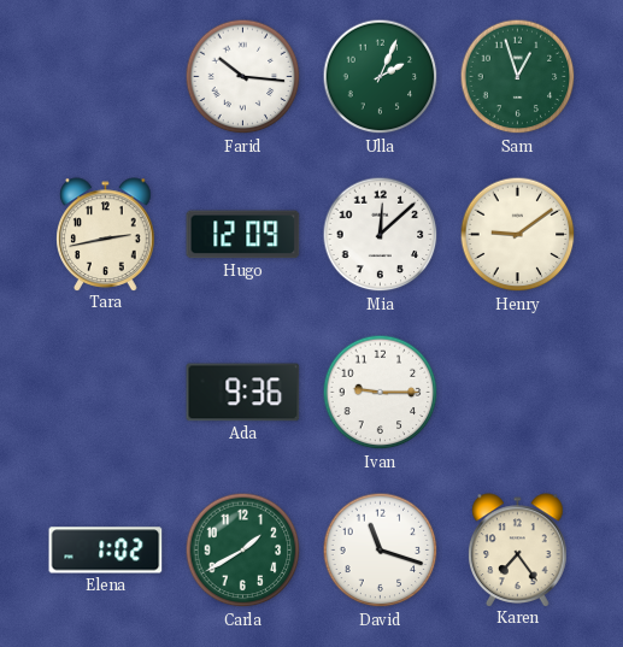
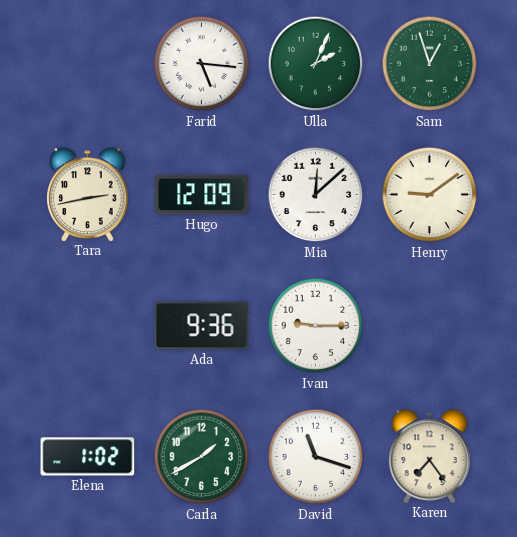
Farid: 10:16 -> 5:16
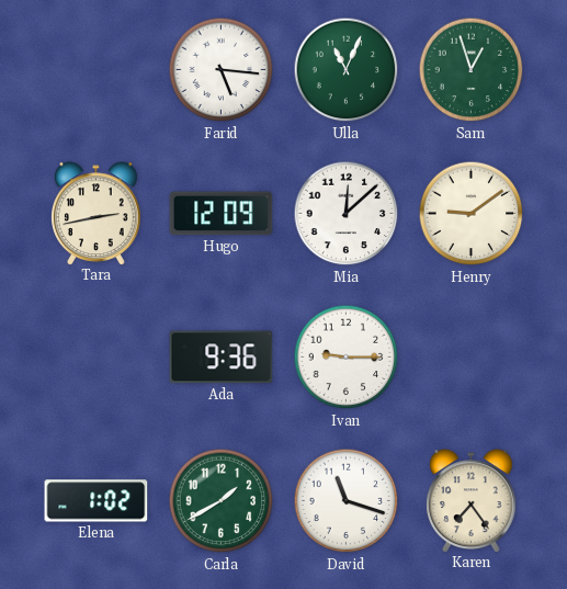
Ulla: 2:04 -> 11:04
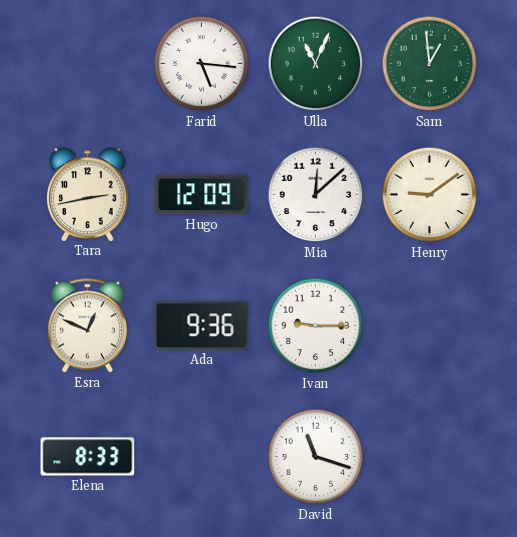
Sam: 12:57 -> 12:59
Esra: none -> 12:49
Elena: 1:02 -> 8:33
Carla: 1:40 -> none
Karen: 7:24 -> none
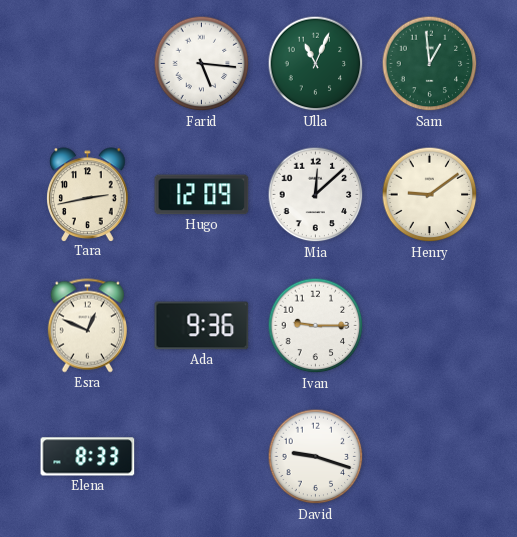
David: 11:18 -> 9:18
